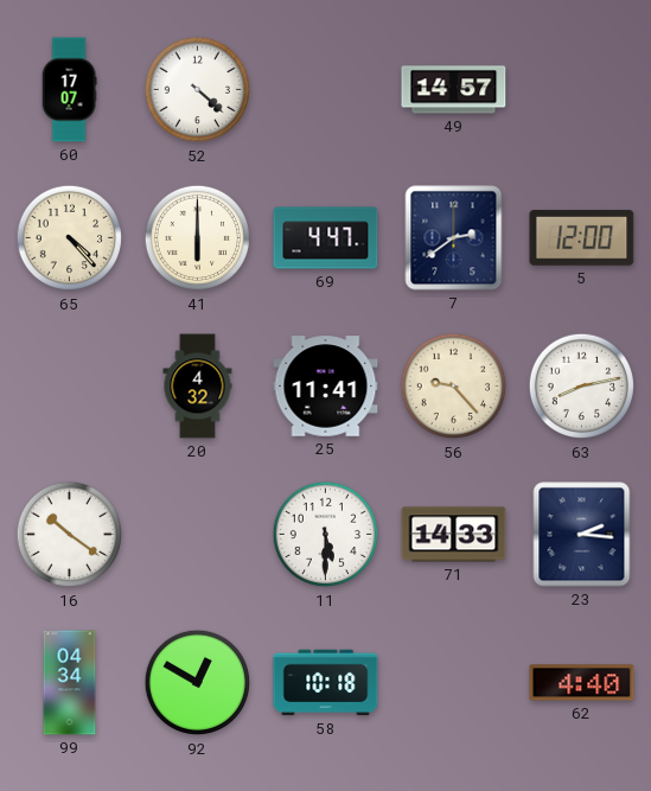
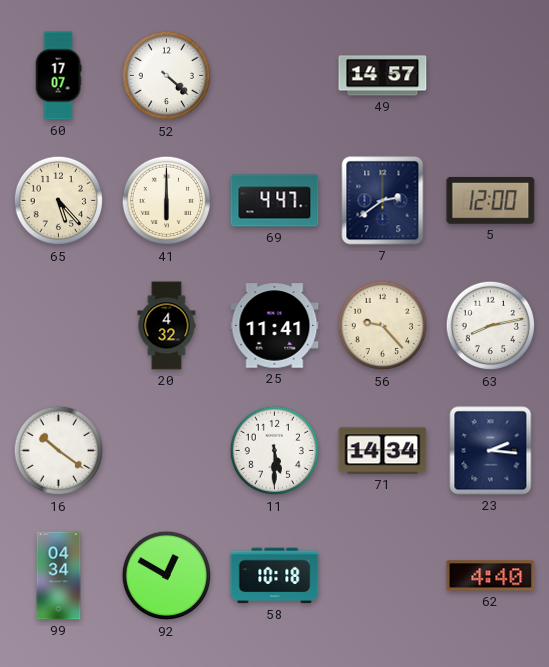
65: 4:23 -> 5:23
71: 14:33 -> 14:34
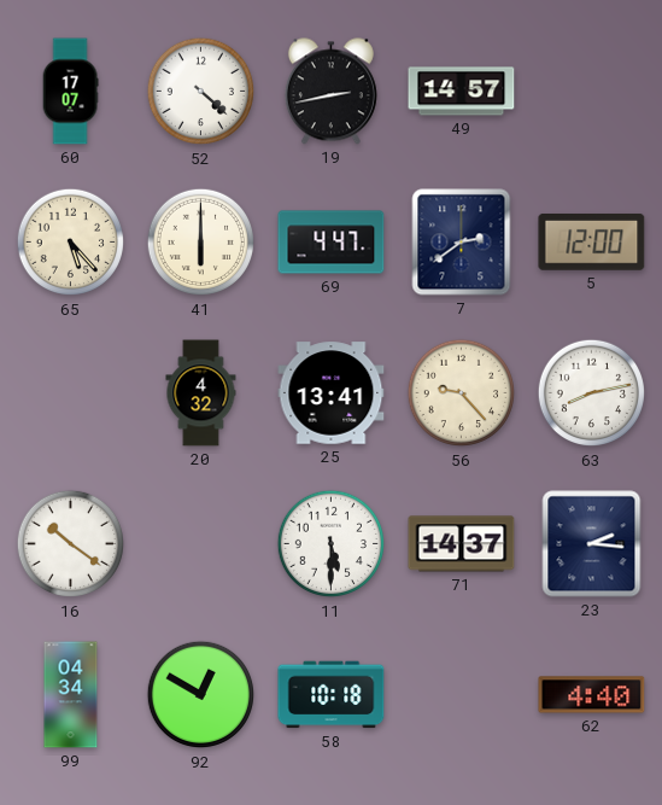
19: none -> 2:43
25: 11:41 -> 13:41
71: 14:34 -> 14:37
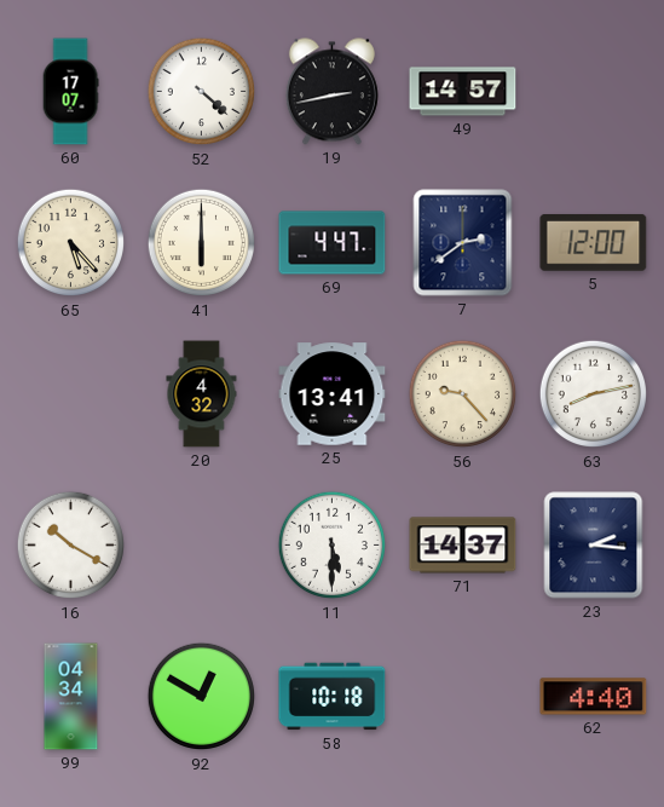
16: 10:21 -> 10:20
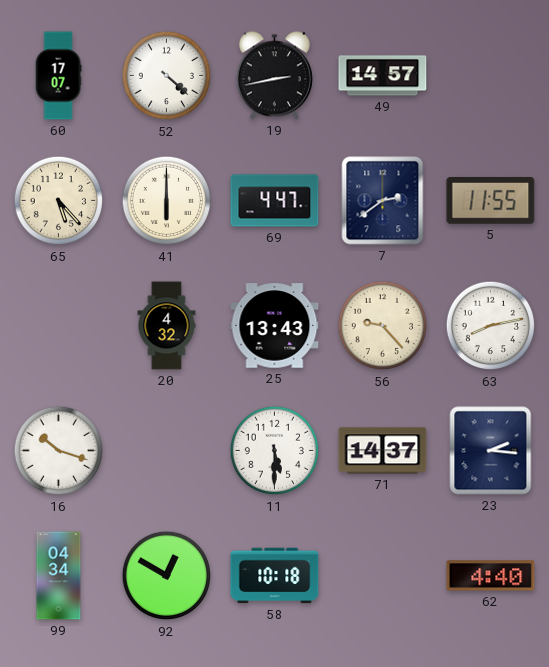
5: 12:00 -> 11:55
25: 13:41 -> 13:43
16: 10:20 -> 10:18
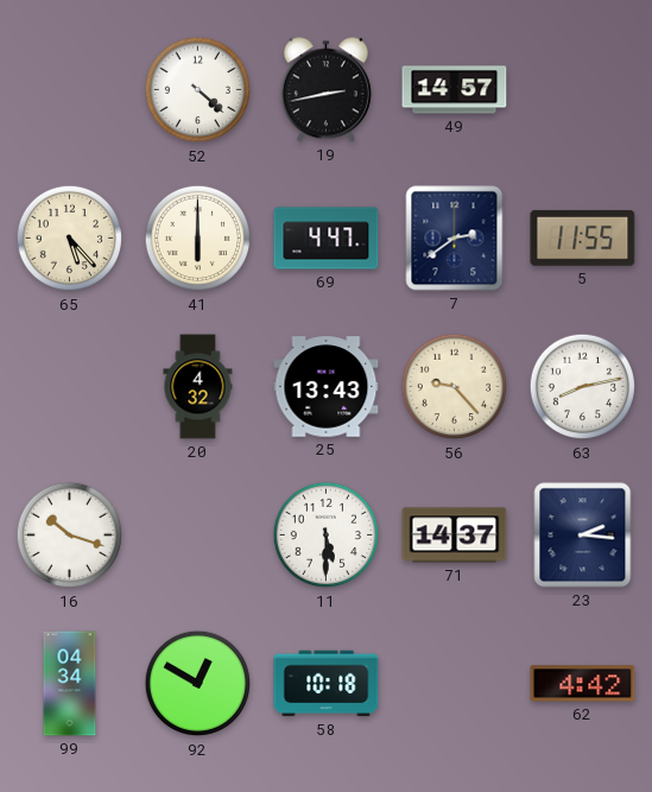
60: 17:07 -> none
62: 4:40 -> 4:42
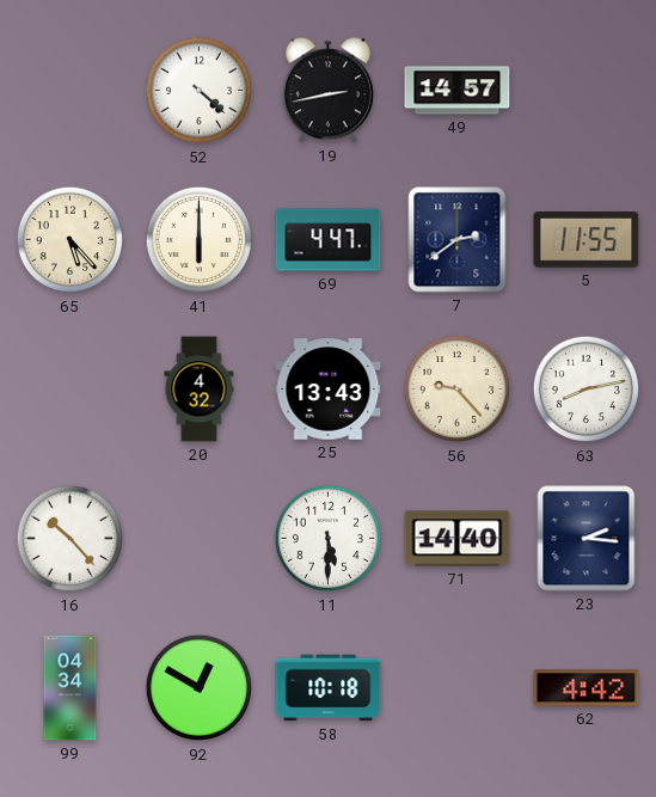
16: 10:18 -> 10:23
71: 14:37 -> 14:40
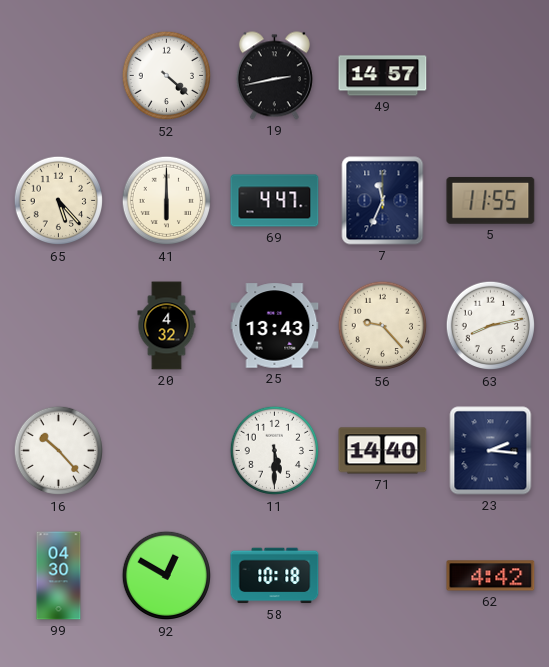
7: 2:39 -> 11:34
99: 04:34 -> 04:30
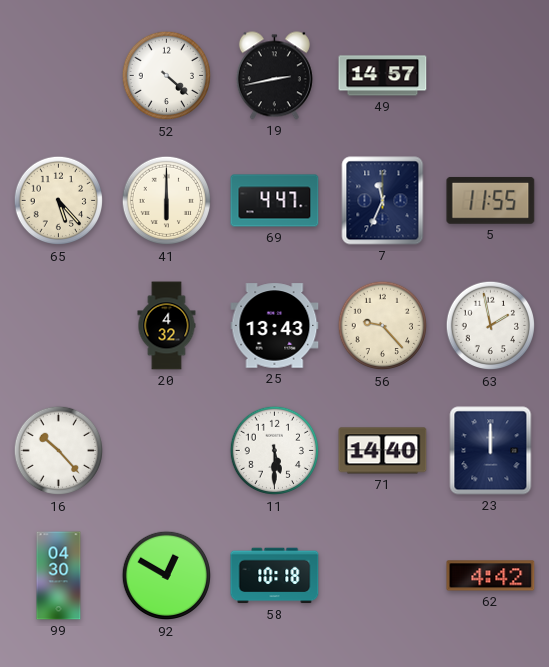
63: 8:13 -> 1:58
23: 2:16 -> 12:00
